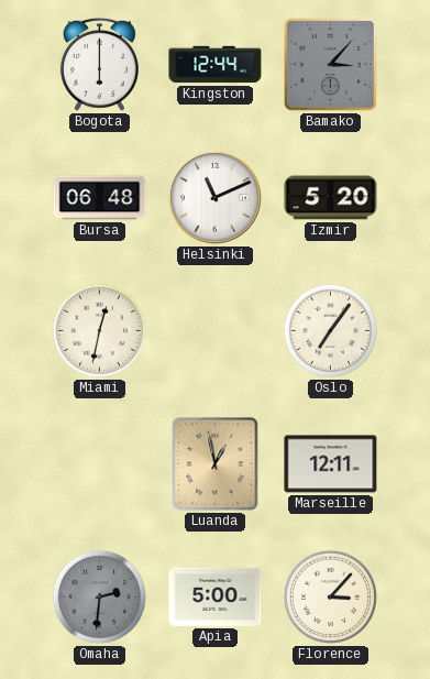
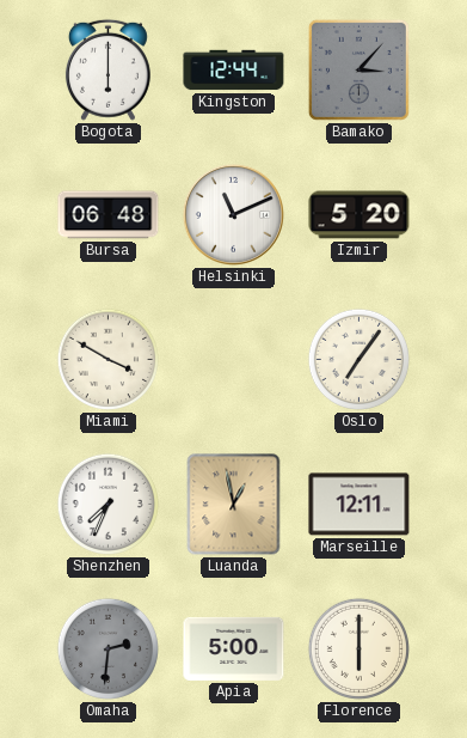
Miami: 12:32 -> 3:50
Shenzhen: none -> 7:34
Florence: 3:07 -> 6:00
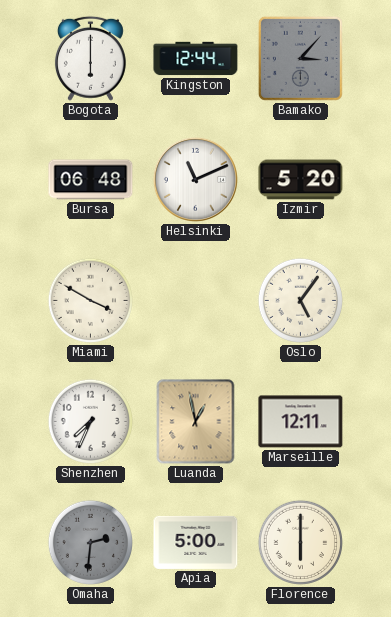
Oslo: 7:06 -> 5:06
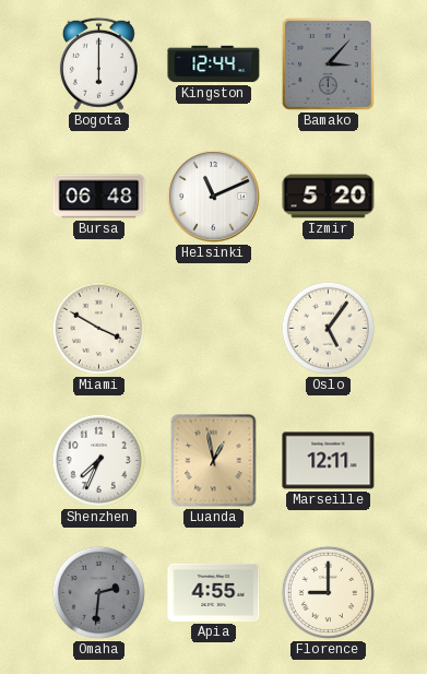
Apia: 5:00 -> 4:55
Florence: 6:00 -> 9:00
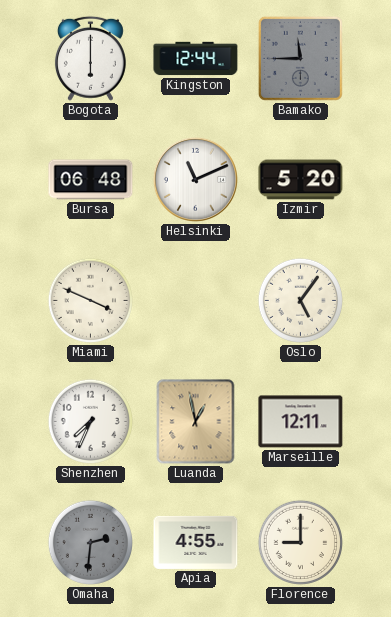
Bamako: 3:07 -> 11:45
Miami: 3:50 -> 3:49
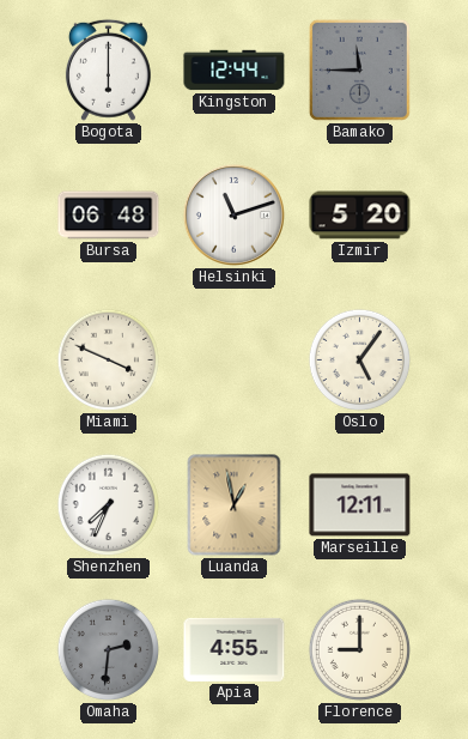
Helsinki: 11:11 -> 11:12
